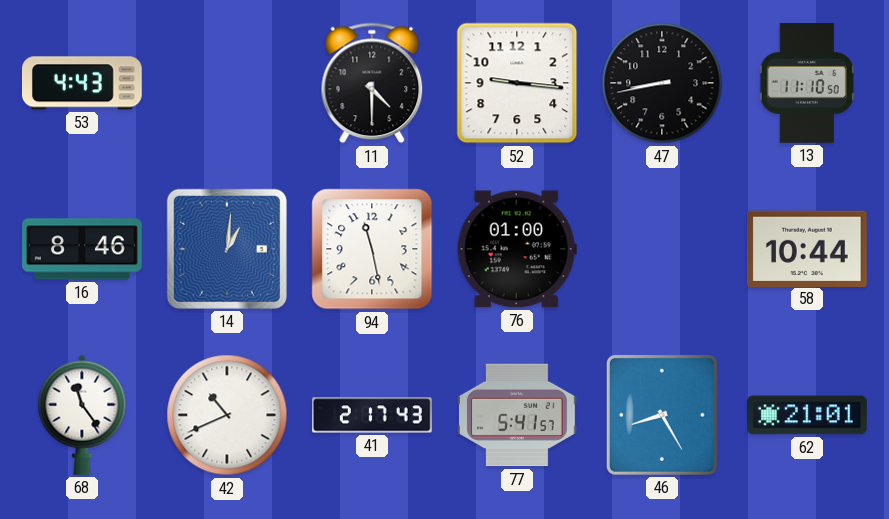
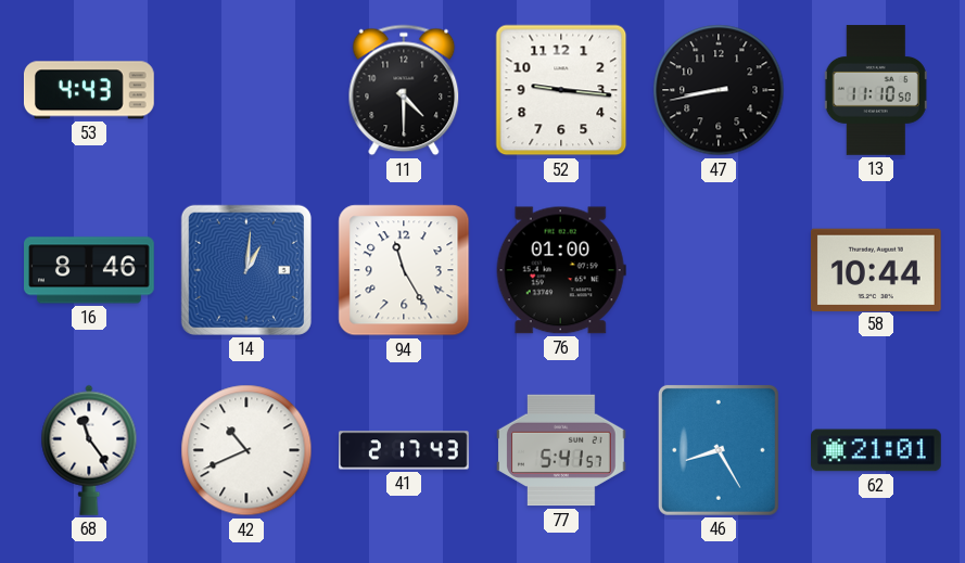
94: 11:28 -> 11:25
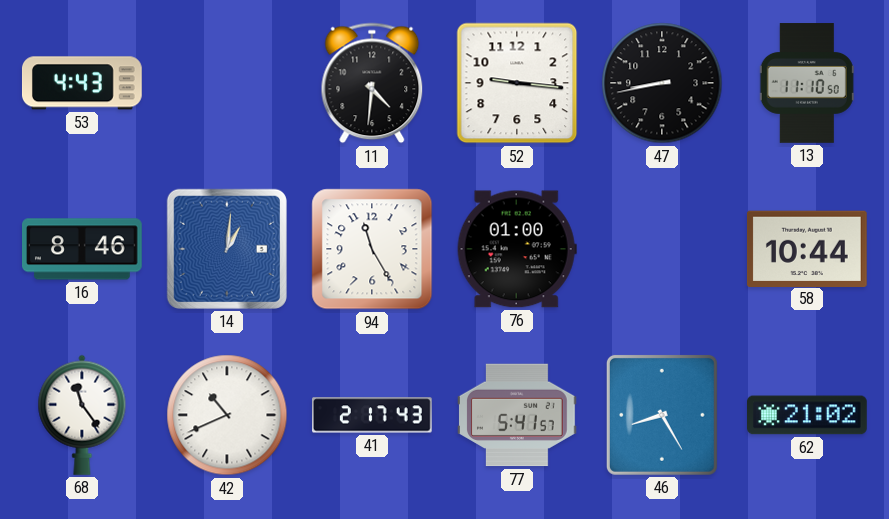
11: 4:30 -> 4:31
62: 21:01 -> 21:02
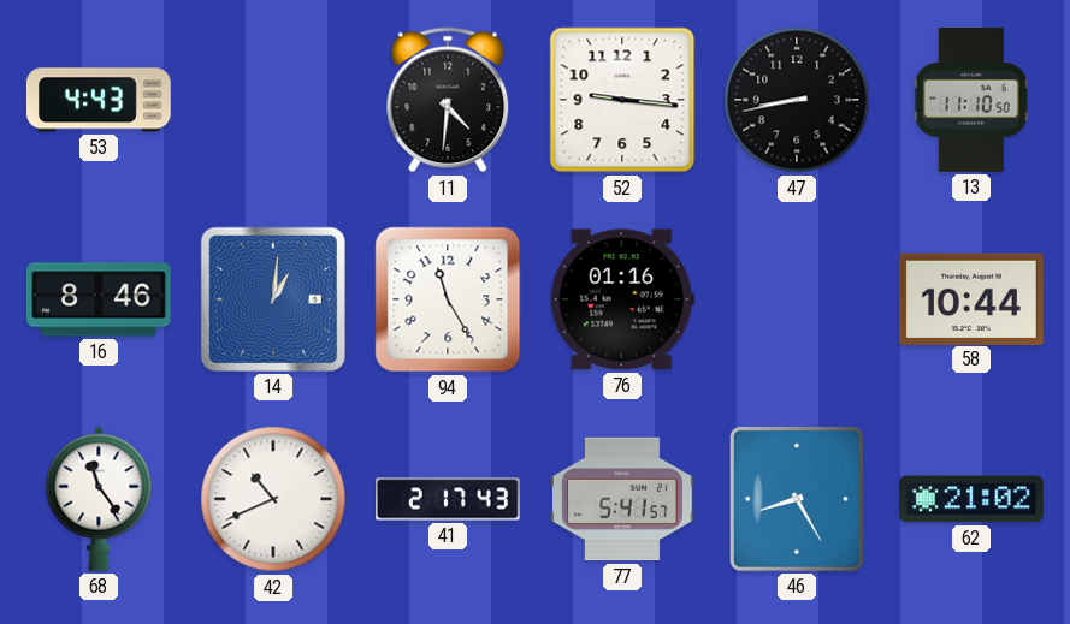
76: 01:00 -> 01:16
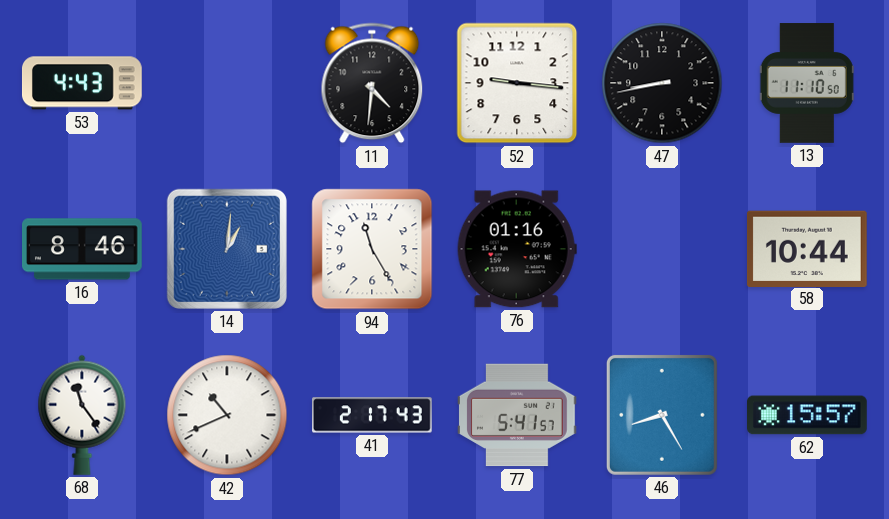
62: 21:02 -> 15:57
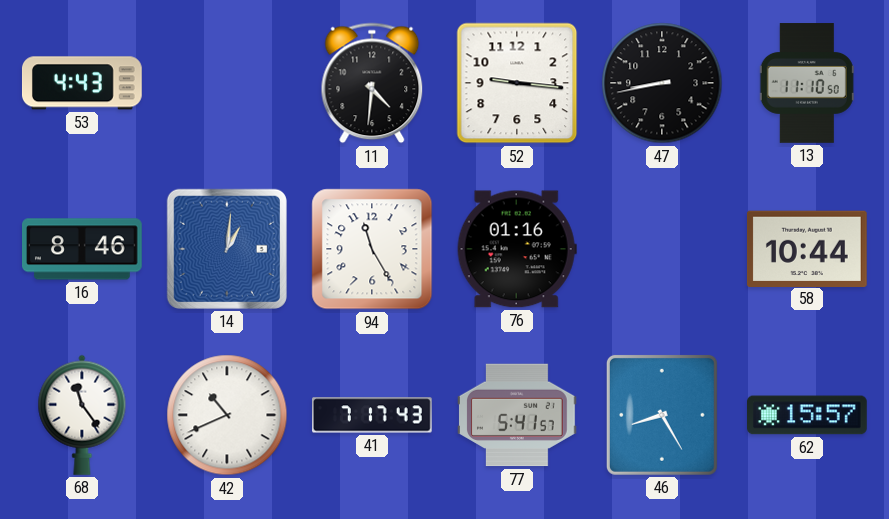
41: 2:17 -> 7:17
